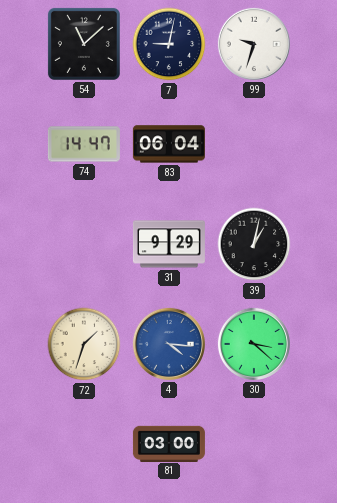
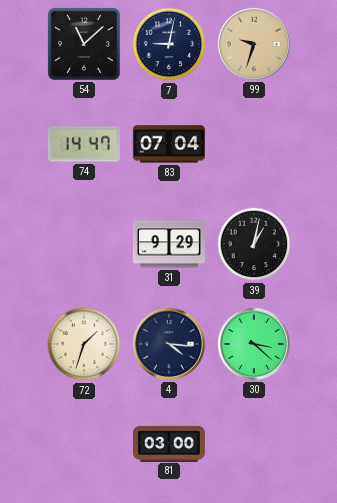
99 dial: white -> champagne
83: 06:04 -> 07:04
4 dial: blue -> navy
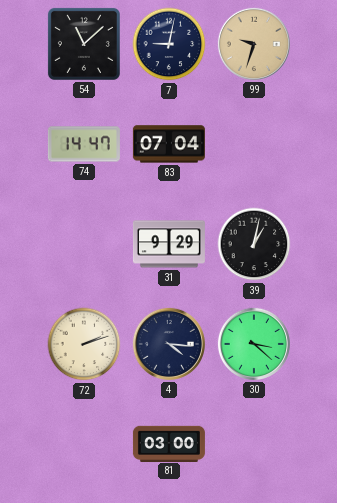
72: 1:33 -> 2:12
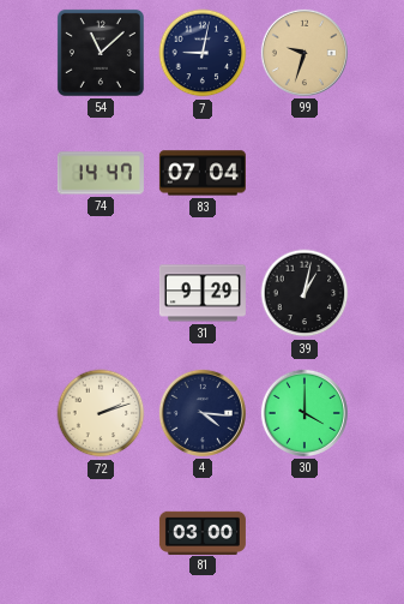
30: 3:22 -> 4:00
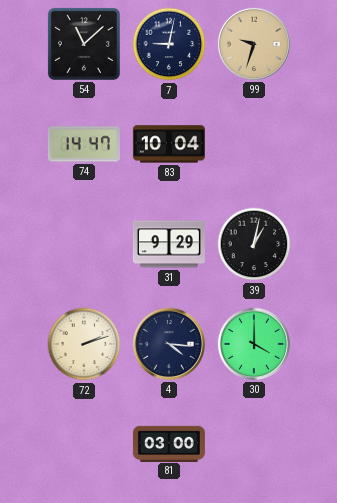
83: 07:04 -> 10:04
